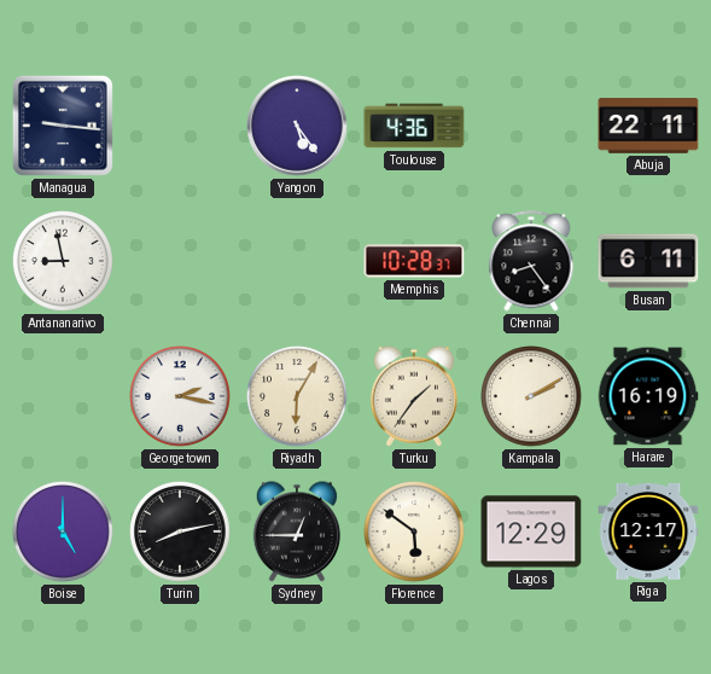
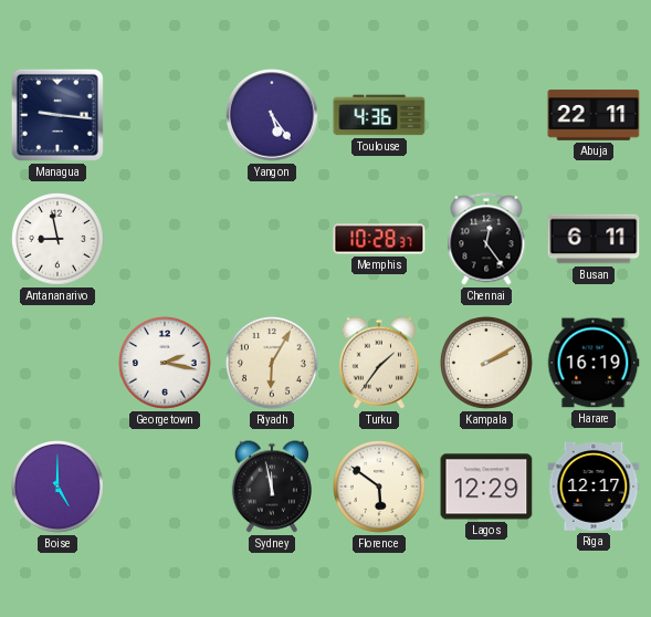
Chennai: 8:24 -> 12:24
Turin: 8:13 -> none
Sydney: 12:45 -> 11:58
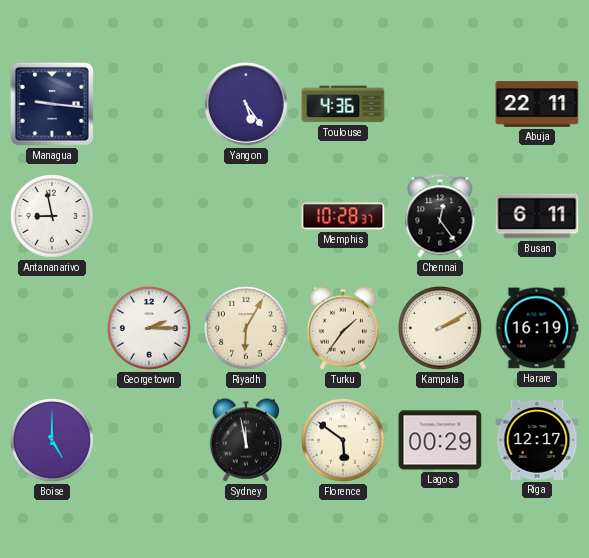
Georgetown: 2:17 -> 2:15
Lagos: 12:29 -> 00:29
